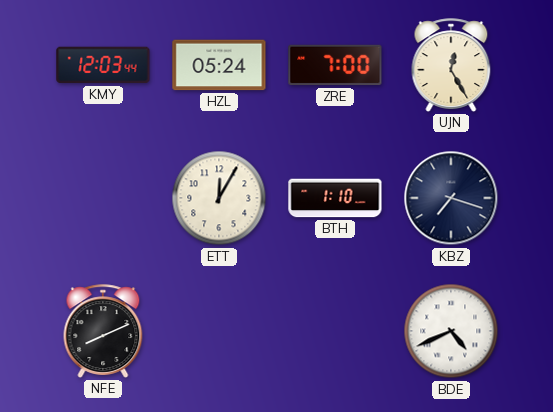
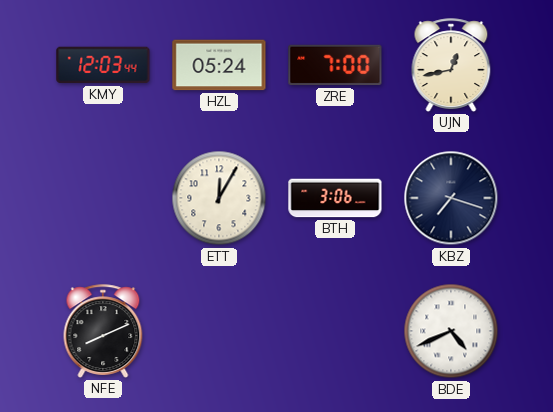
UJN: 12:25 -> 12:43
BTH: 1:10 -> 3:06
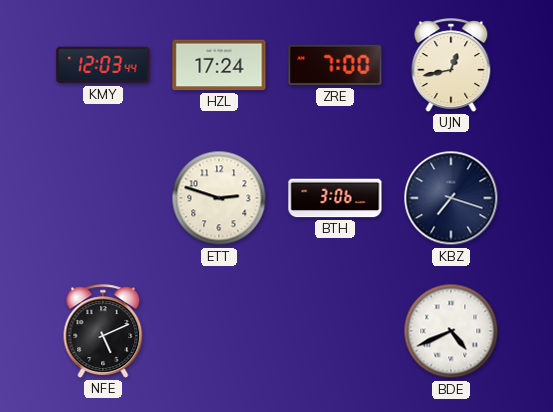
HZL: 05:24 -> 17:24
ETT: 12:05 -> 2:48
NFE: 8:11 -> 5:11
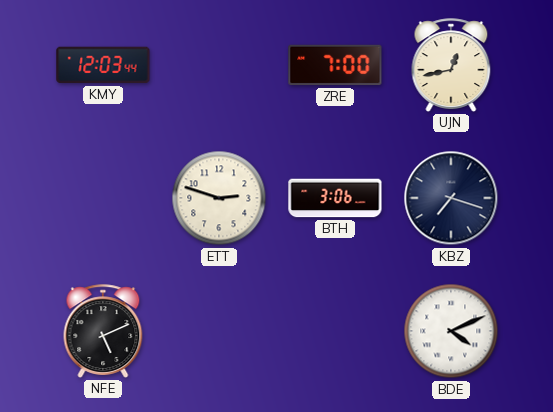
HZL: 17:24 -> none
BDE: 4:41 -> 4:11
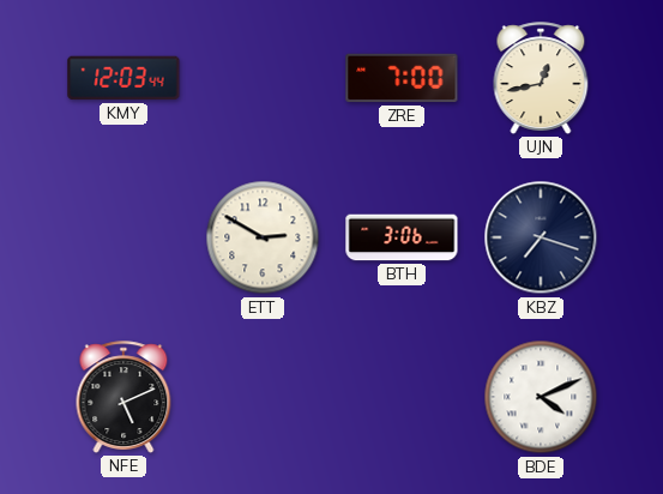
ETT: 2:48 -> 2:50
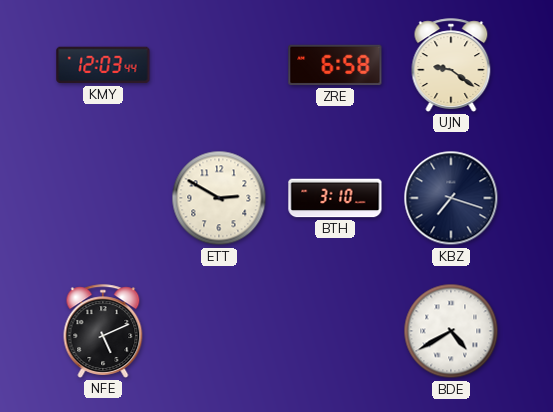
ZRE: 7:00 -> 6:58
UJN: 12:43 -> 9:21
BTH: 3:06 -> 3:10
BDE: 4:11 -> 4:40
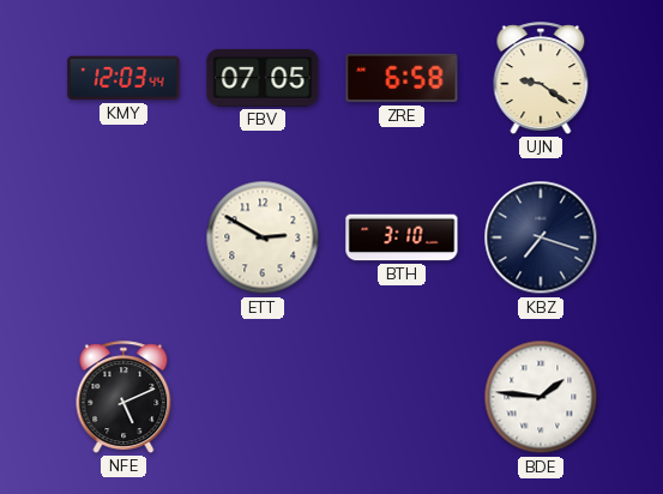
FBV: none -> 07:05
BDE: 4:40 -> 1:46
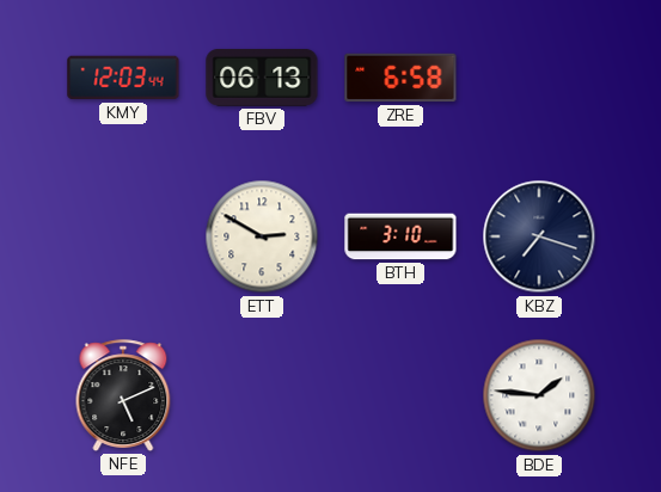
FBV: 07:05 -> 06:13
UJN: 9:21 -> none
